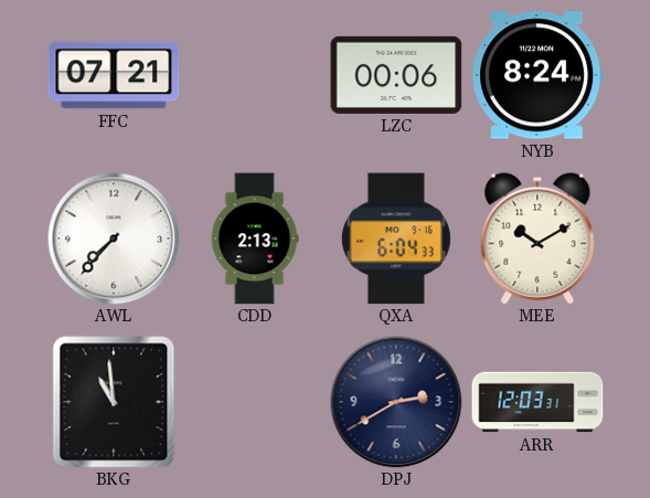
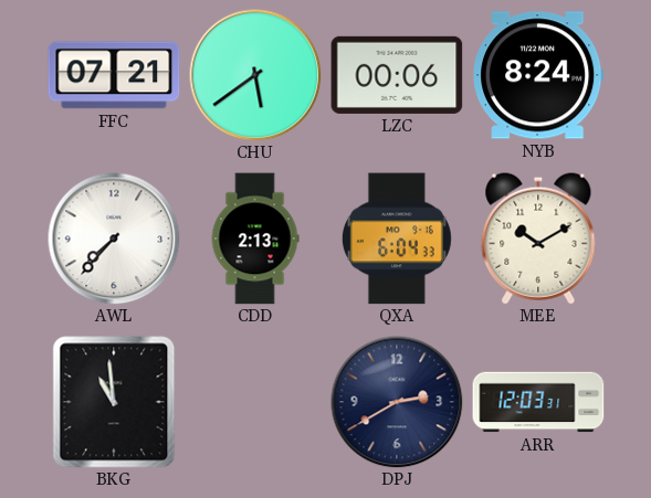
CHU: none -> 5:39
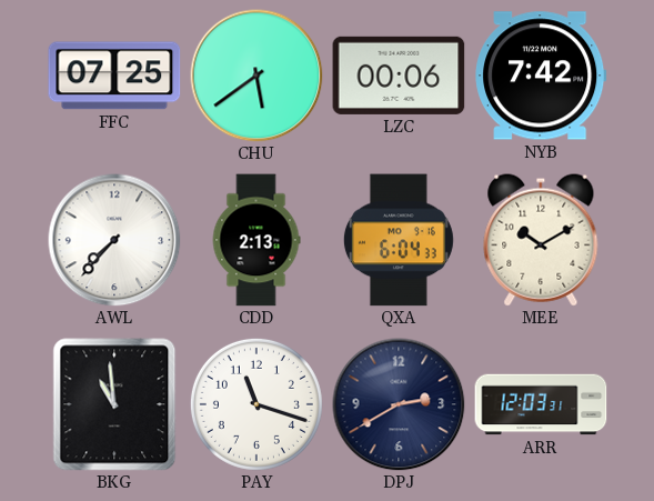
FFC: 07:21 -> 07:25
NYB: 8:24 -> 7:42
PAY: none -> 11:18
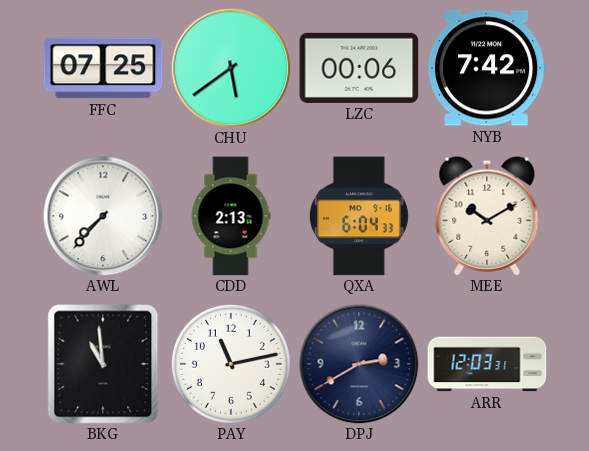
PAY: 11:18 -> 11:13
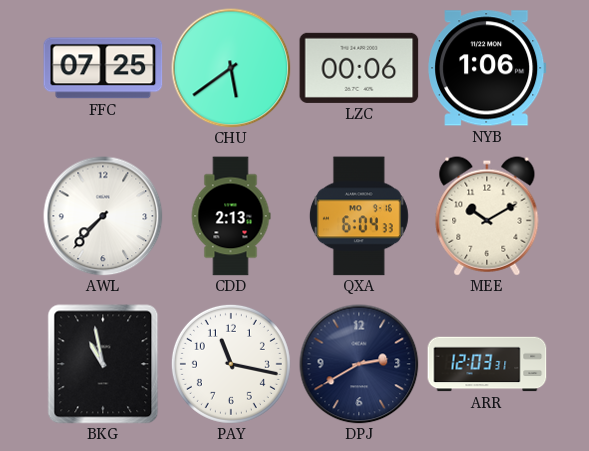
NYB: 7:42 -> 1:06
BKG: 10:59 -> 10:58
PAY: 11:13 -> 11:17
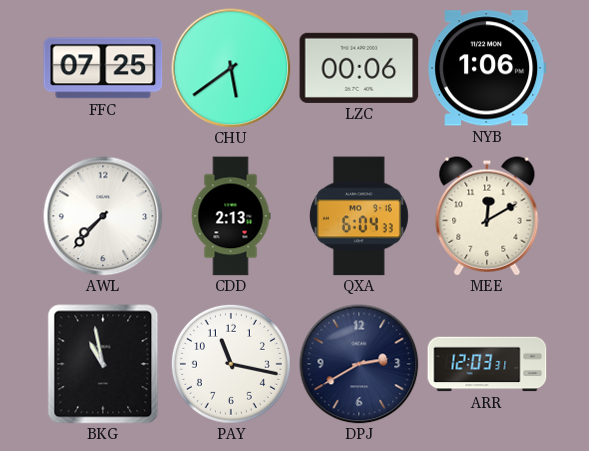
MEE: 10:10 -> 12:10
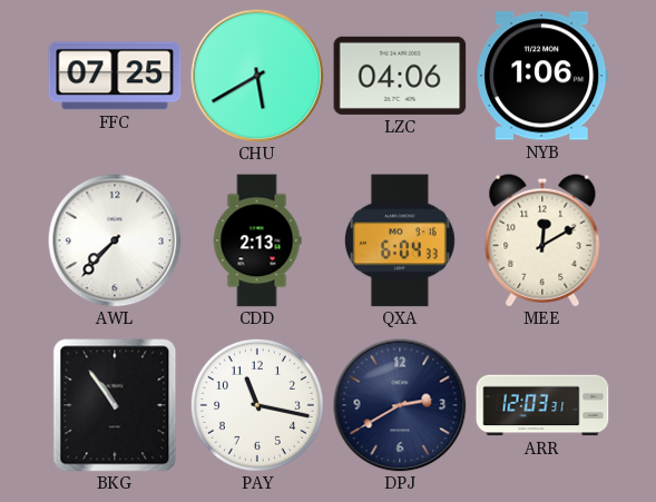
CHU: 5:39 -> 5:40
LZC: 00:06 -> 04:06
BKG: 10:58 -> 10:54
